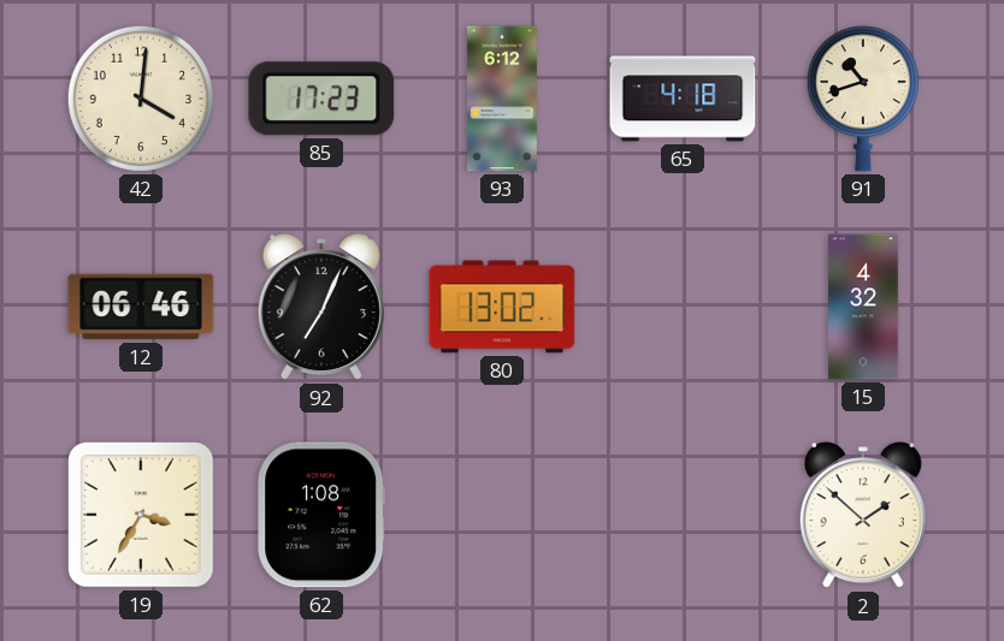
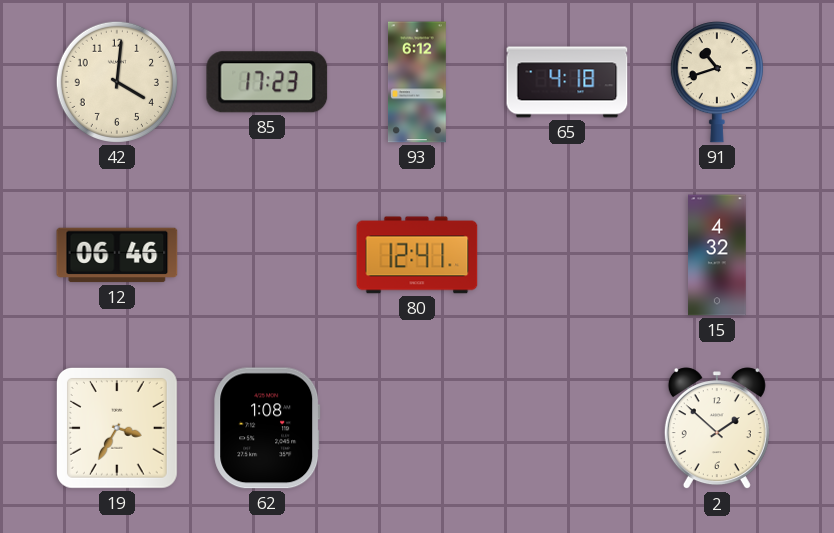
92: 7:04 -> none
80: 13:02 -> 12:41
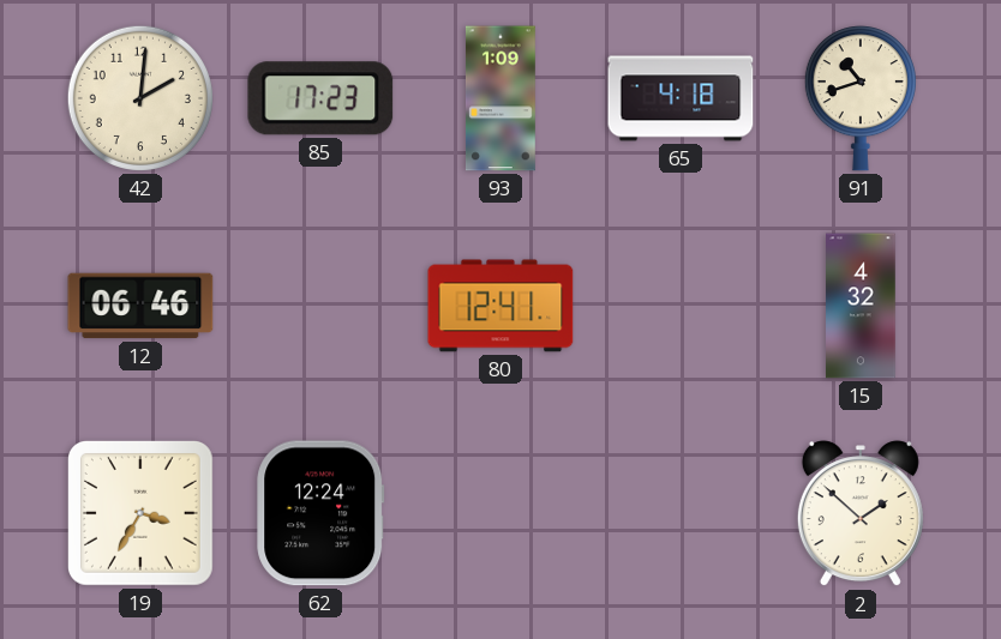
42: 4:01 -> 2:01
93: 6:12 -> 1:09
62: 1:08 -> 12:24
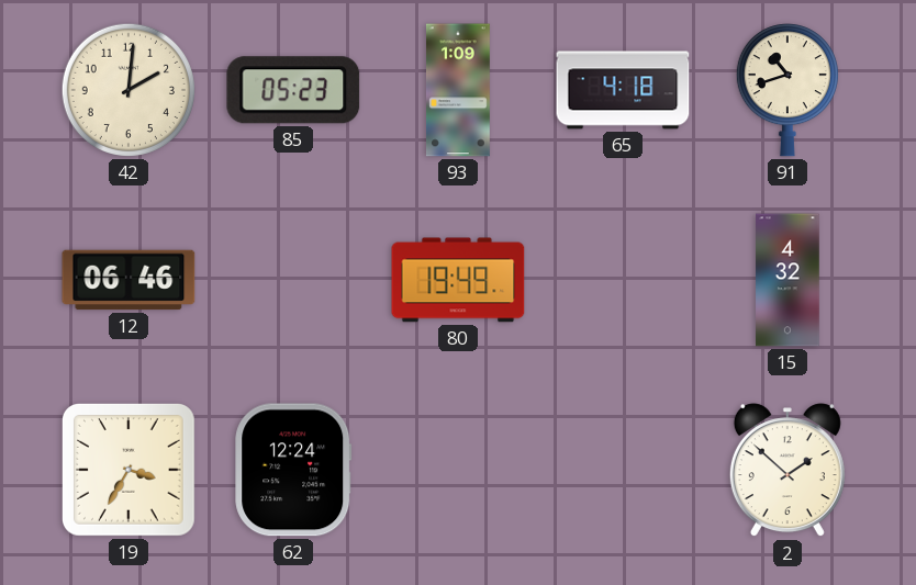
85: 17:23 -> 05:23
80: 12:41 -> 19:49
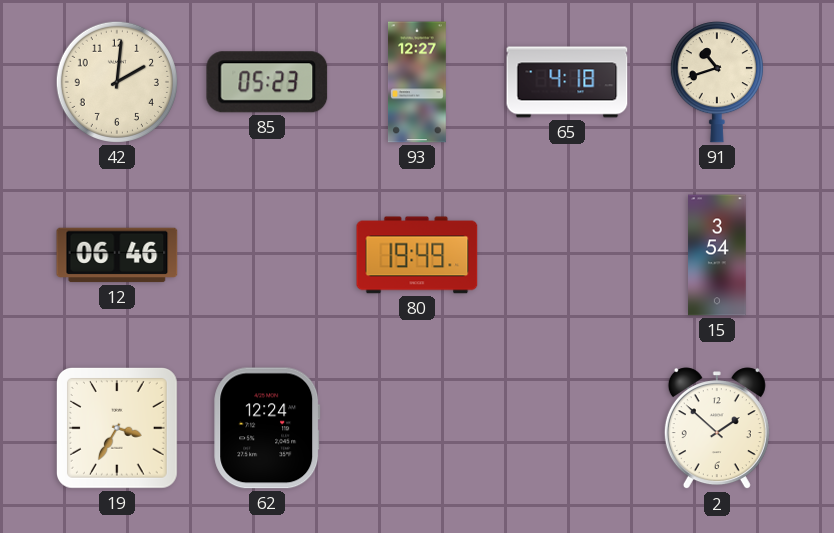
93: 1:09 -> 12:27
15: 4:32 -> 3:54
